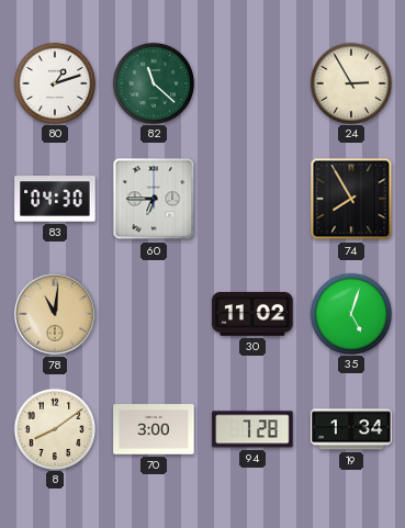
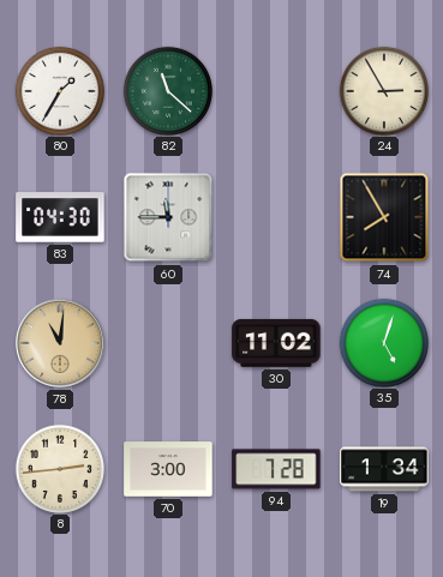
80: 1:12 -> 1:35
60: 6:45 -> 11:45
8: 8:09 -> 2:44
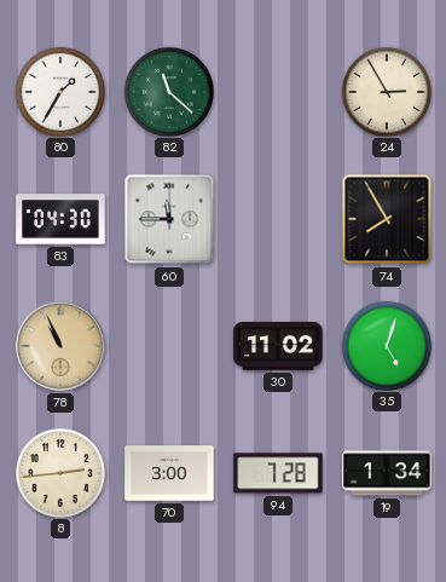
78: 11:01 -> 10:56
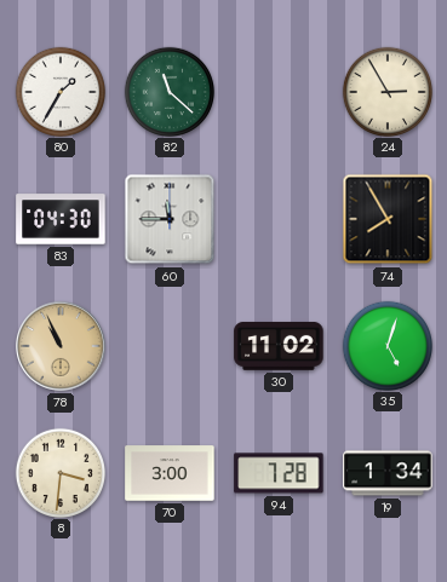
8: 2:44 -> 3:31
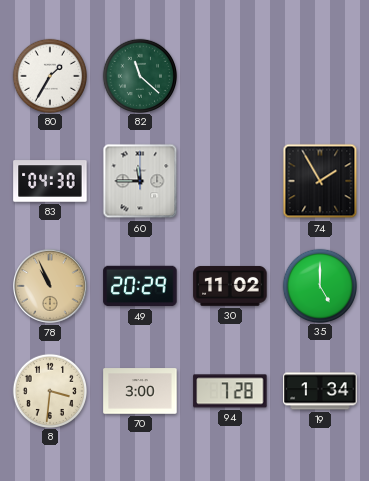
24: 2:55 -> none
74: 7:55 -> 1:55
49: none -> 20:29
35: 5:03 -> 5:00
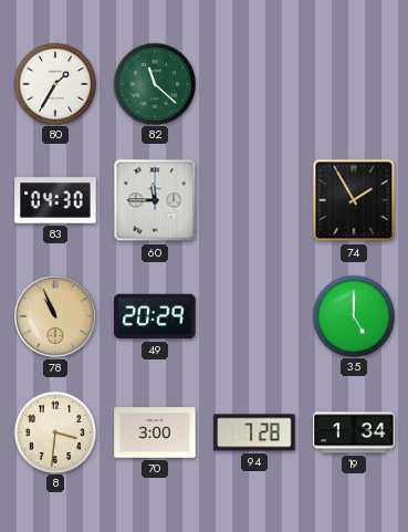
30: 11:02 -> none
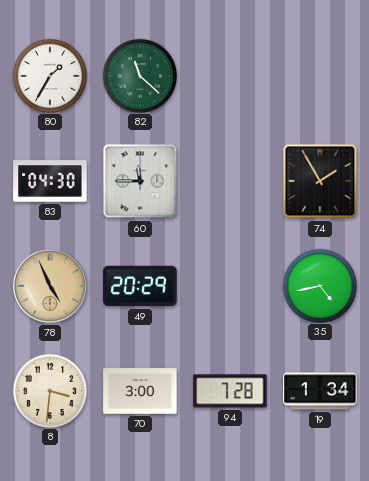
78: 10:56 -> 4:56
35: 5:00 -> 4:43
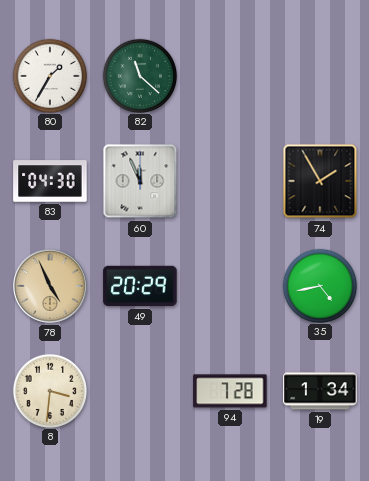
60: 11:45 -> 11:56
70: 3:00 -> none
